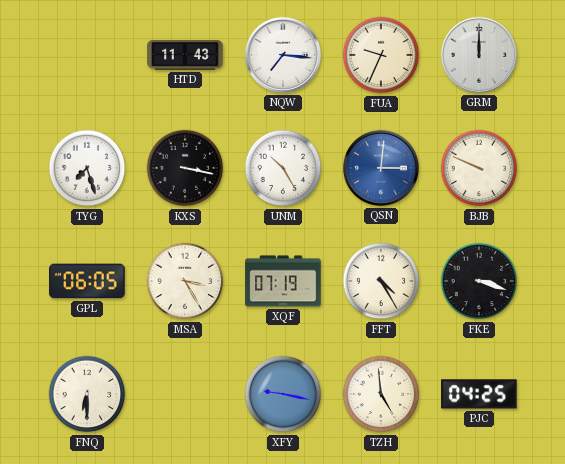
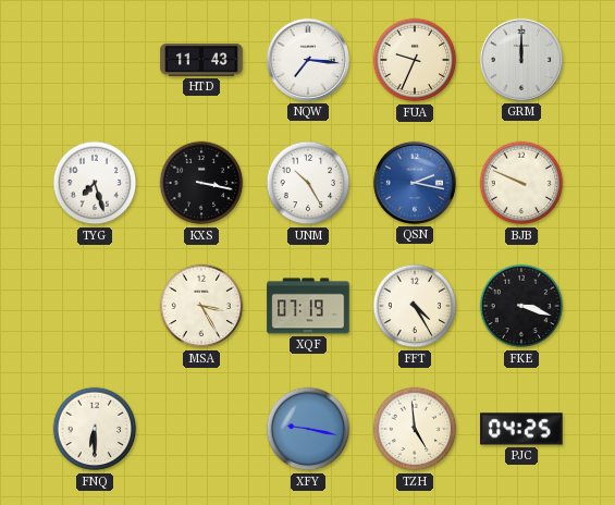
QSN: 3:01 -> 2:17
GPL: 06:05 -> none
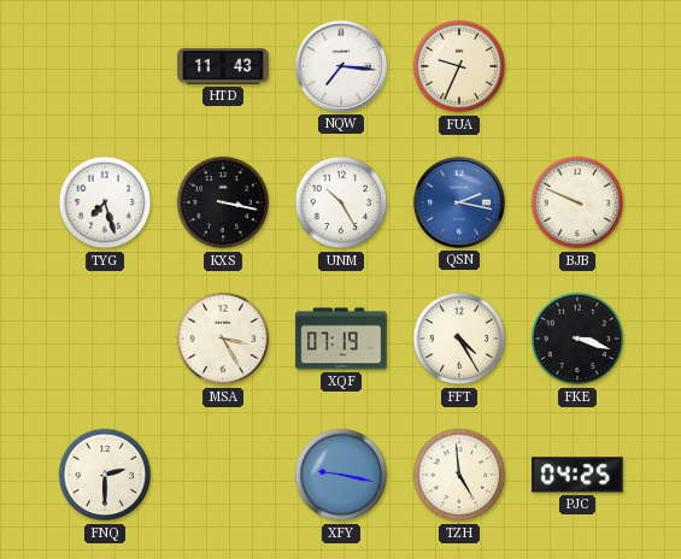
GRM: 12:00 -> none
FNQ: 6:30 -> 2:30
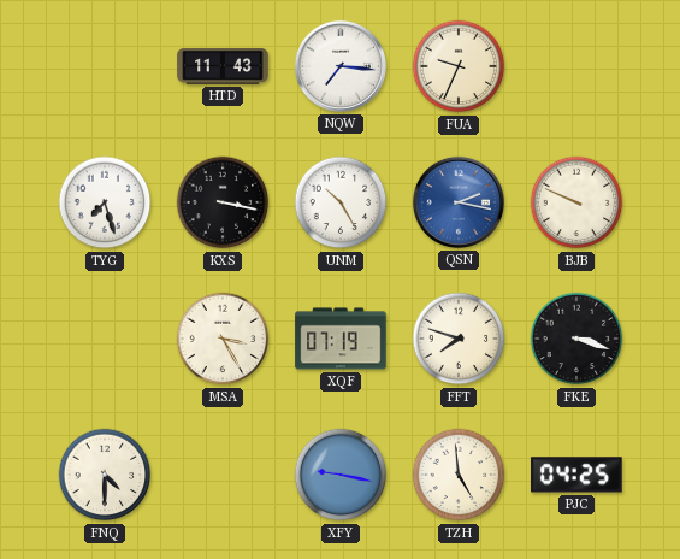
FFT: 4:25 -> 7:48
FNQ: 2:30 -> 4:30
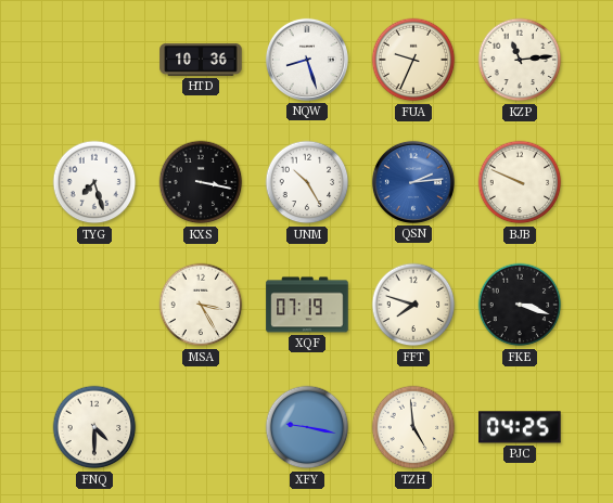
HTD: 11:43 -> 10:36
NQW: 7:16 -> 8:27
KZP: none -> 11:14
QSN: 2:17 -> 2:14
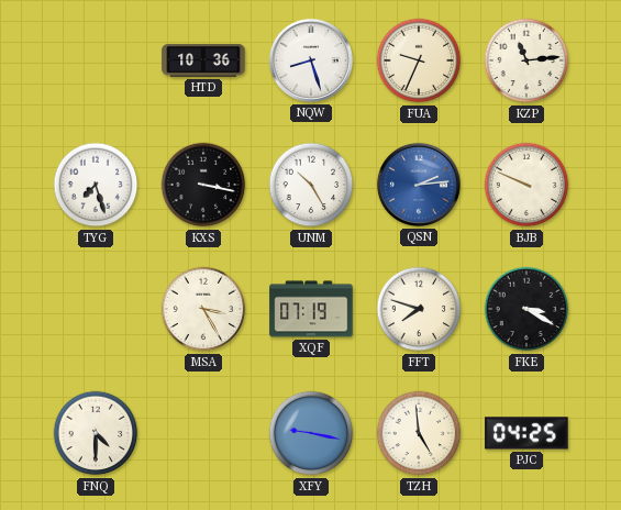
FKE: 3:18 -> 3:20
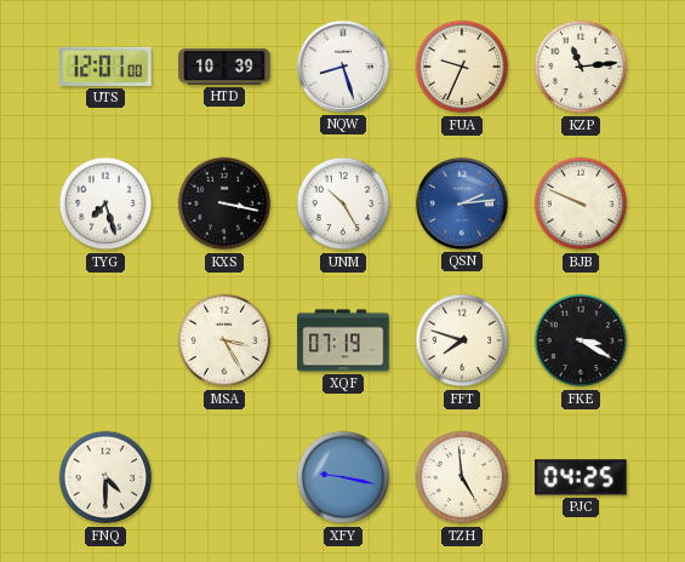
UTS: none -> 12:01
HTD: 10:36 -> 10:39
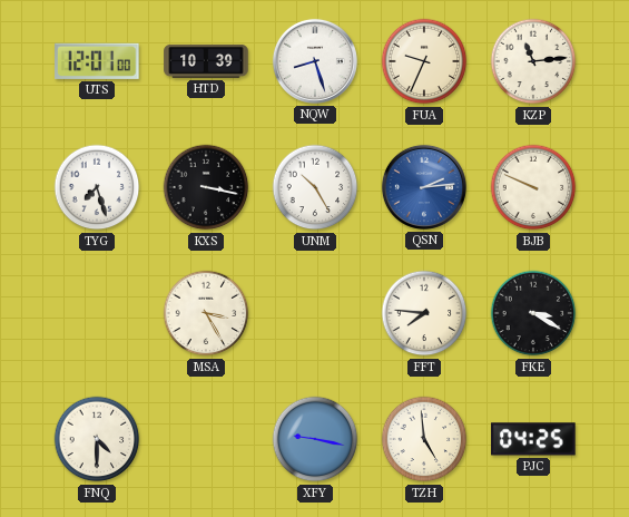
XQF: 07:19 -> none
FFT: 7:48 -> 7:46
